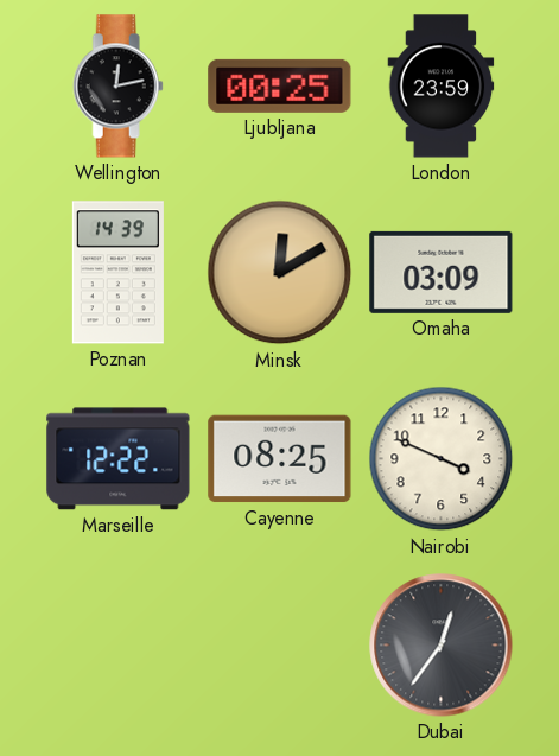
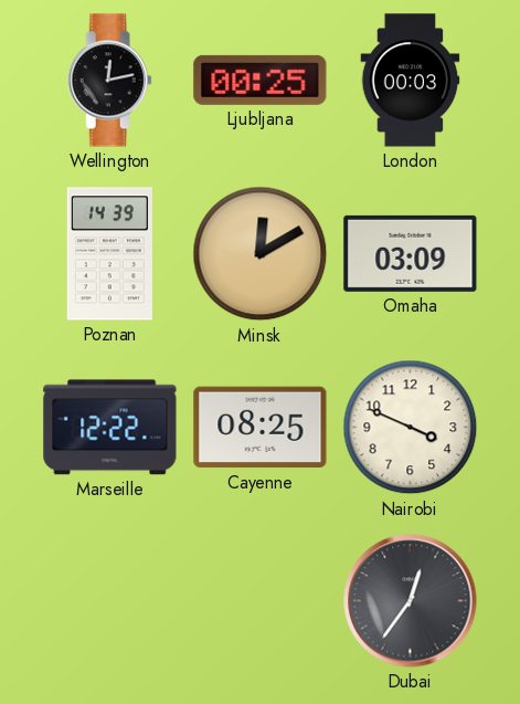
London: 23:59 -> 00:03
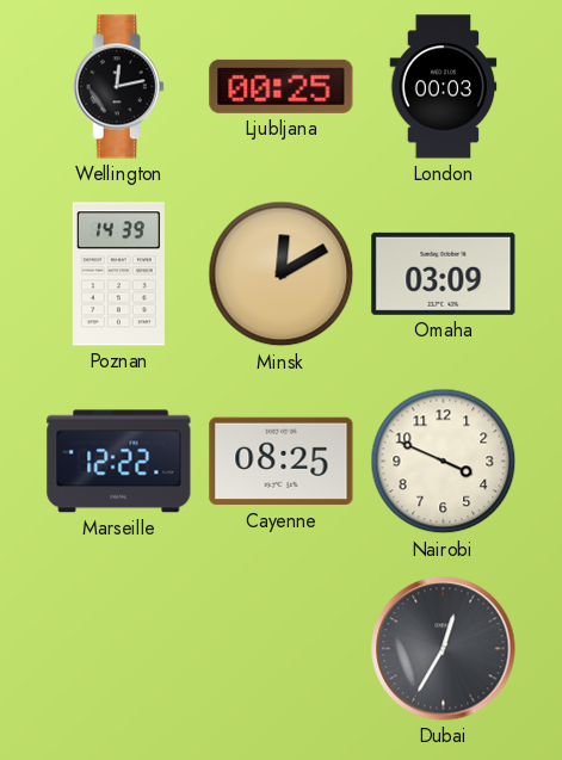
Dubai: 12:36 -> 12:35
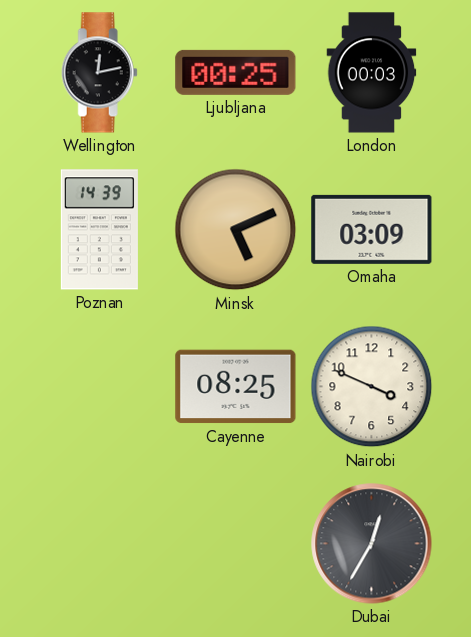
Minsk: 12:10 -> 5:11
Marseille: 12:22 -> none
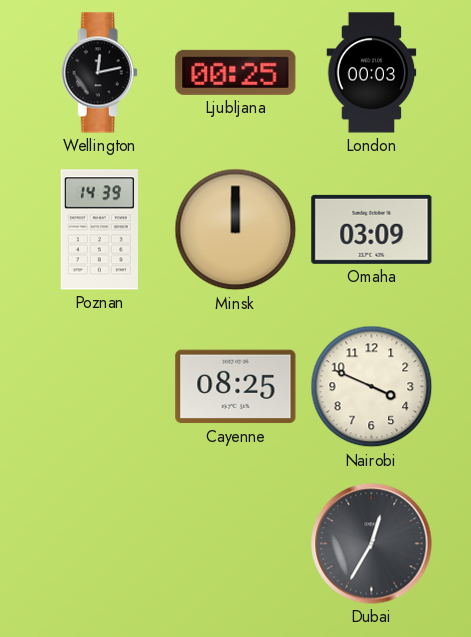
Minsk: 5:11 -> 12:00
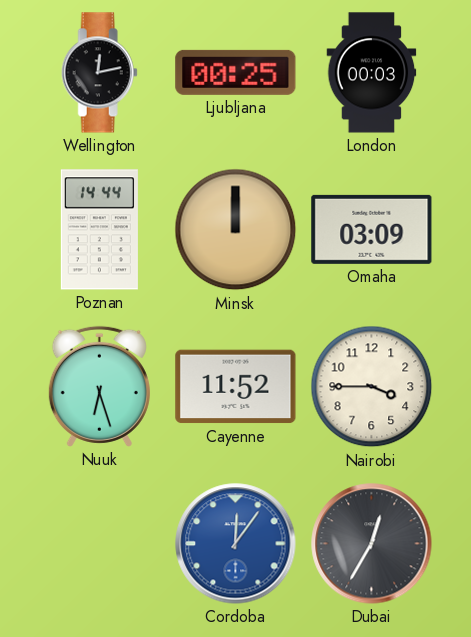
Poznan: 14:39 -> 14:44
Nuuk: none -> 6:27
Cayenne: 08:25 -> 11:52
Nairobi: 3:49 -> 3:45
Cordoba: none -> 12:06
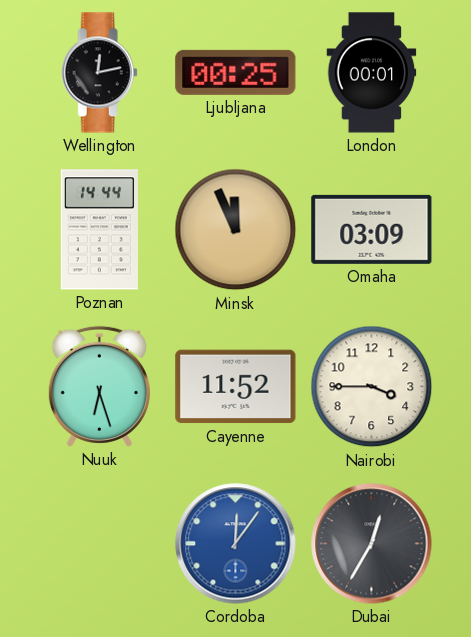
London: 00:03 -> 00:01
Minsk: 12:00 -> 11:56
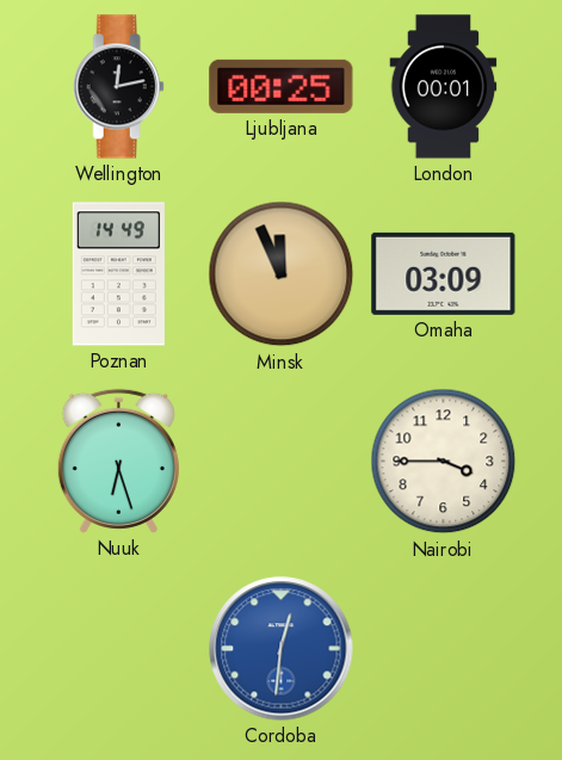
Poznan: 14:44 -> 14:49
Cayenne: 11:52 -> none
Cordoba: 12:06 -> 12:31
Dubai: 12:35 -> none
